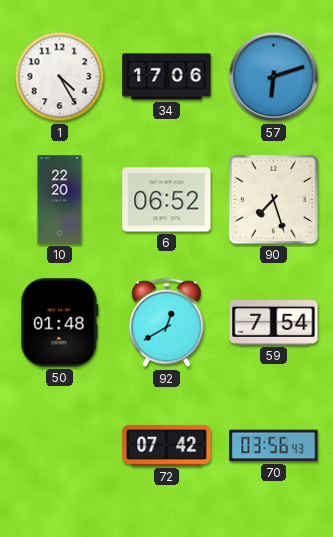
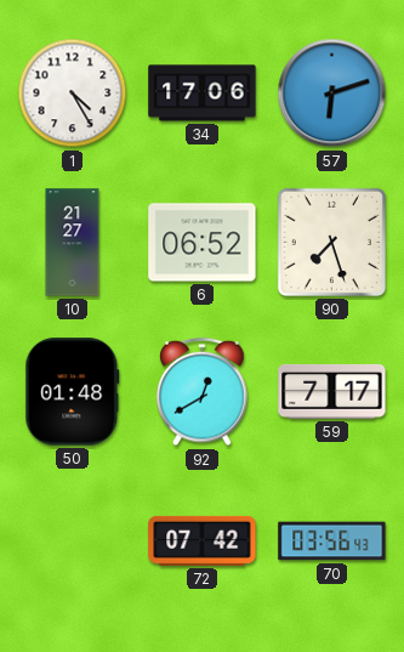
10: 22:20 -> 21:27
59: 7:54 -> 7:17
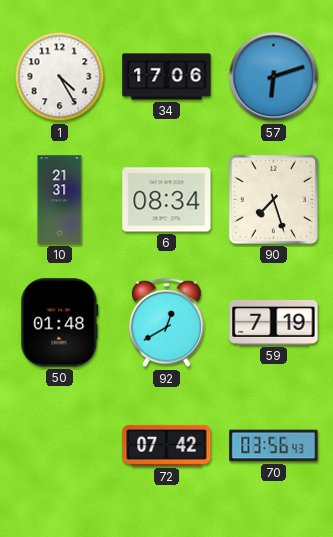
10: 21:27 -> 21:31
6: 06:52 -> 08:34
59: 7:17 -> 7:19
